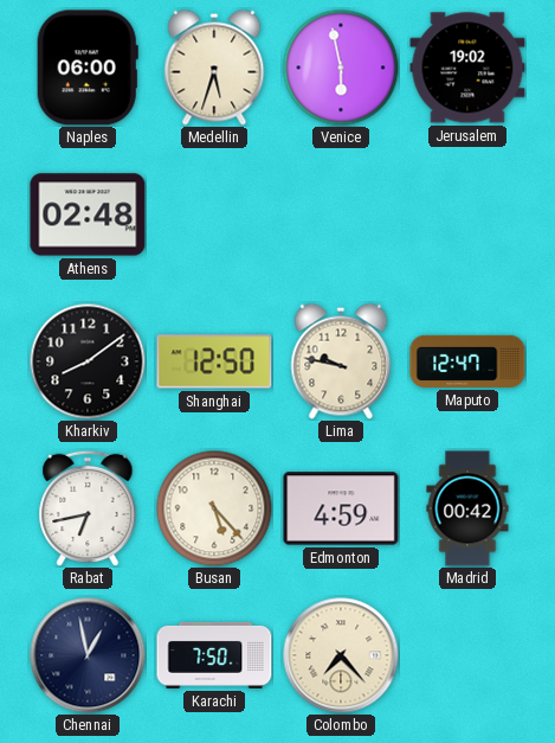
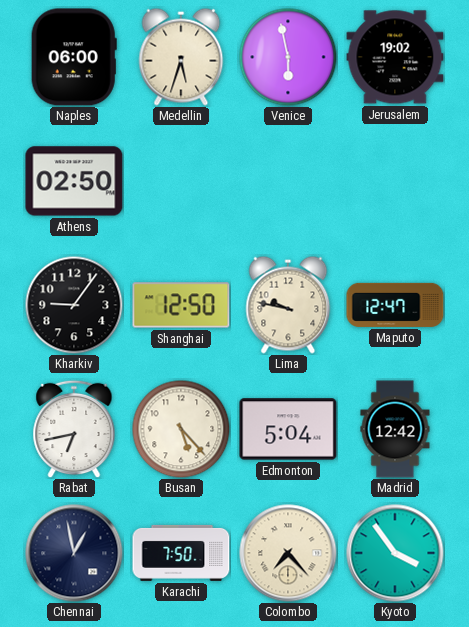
Athens: 02:48 -> 02:50
Kharkiv: 8:09 -> 9:06
Edmonton: 4:59 -> 5:04
Madrid: 00:42 -> 12:42
Kyoto: none -> 3:54
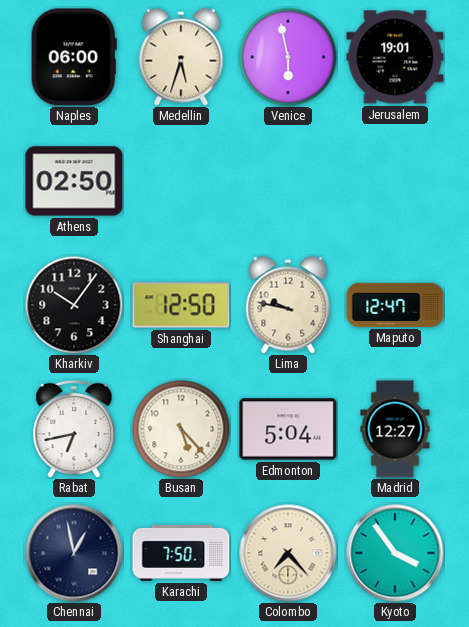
Jerusalem: 19:02 -> 19:01
Kharkiv: 9:06 -> 10:06
Madrid: 12:42 -> 12:27
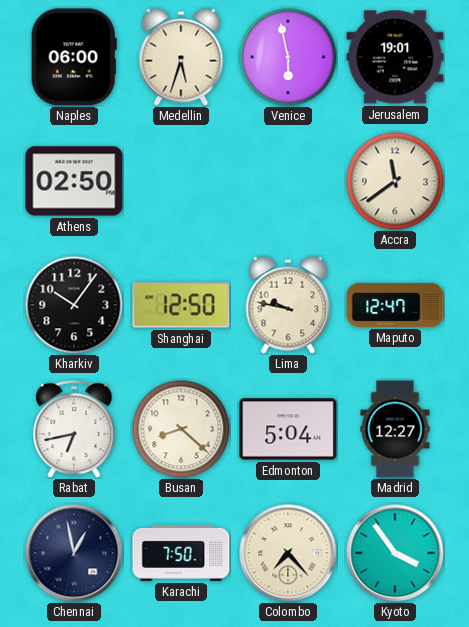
Accra: none -> 11:39
Busan: 5:23 -> 8:22
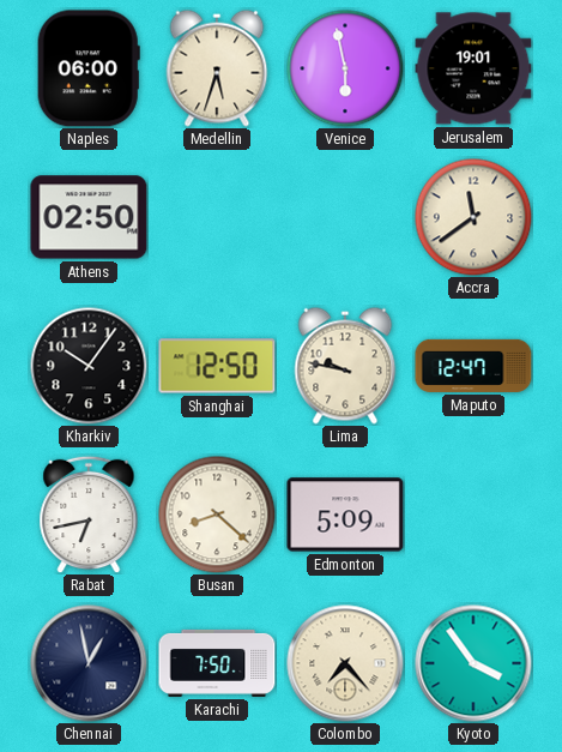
Edmonton: 5:04 -> 5:09
Madrid: 12:27 -> none
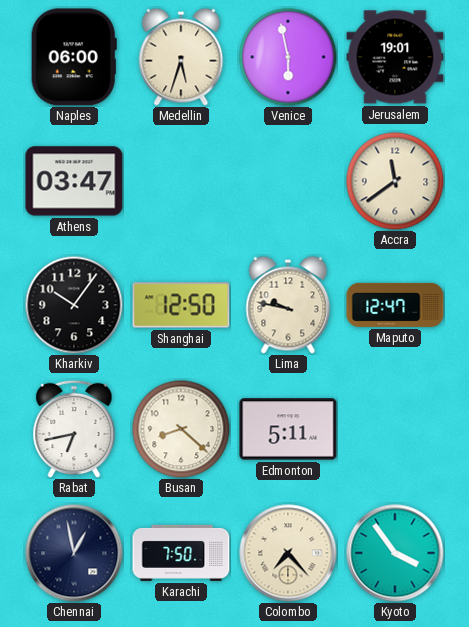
Athens: 02:50 -> 03:47
Edmonton: 5:09 -> 5:11
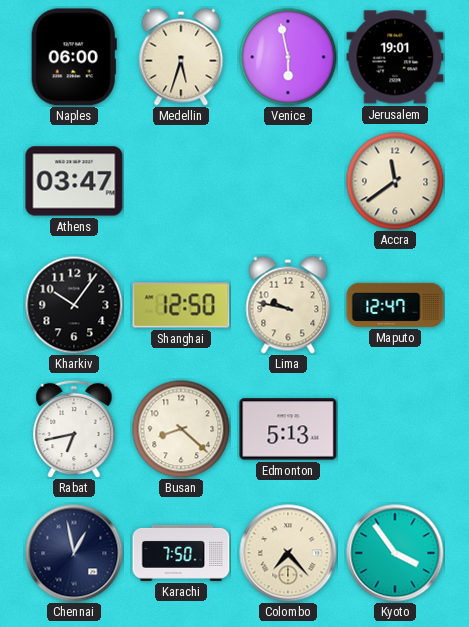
Edmonton: 5:11 -> 5:13
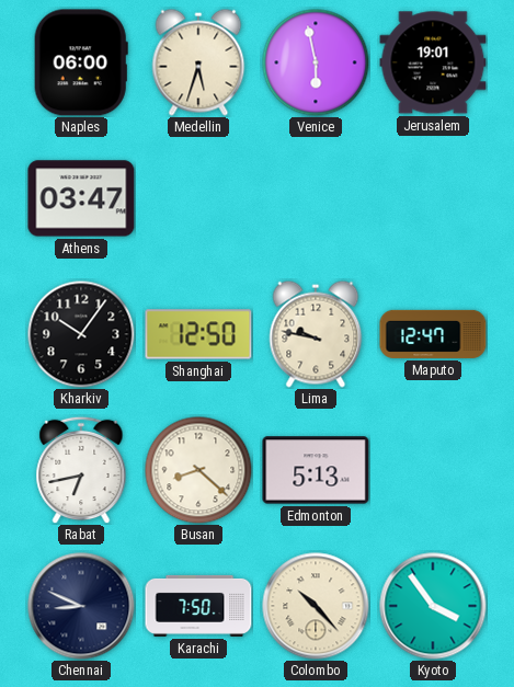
Accra: 11:39 -> none
Chennai: 12:58 -> 8:49
Colombo: 7:23 -> 10:23
